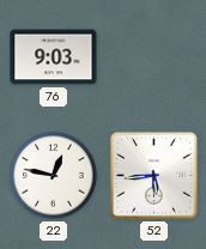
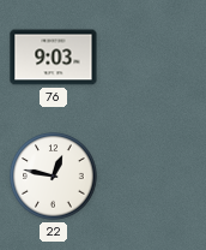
52: 5:44 -> none
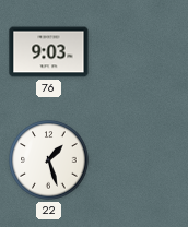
22: 12:47 -> 1:27
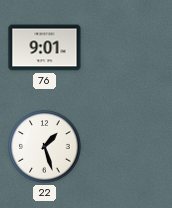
76: 9:03 -> 9:01
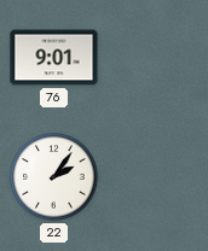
22: 1:27 -> 2:06
